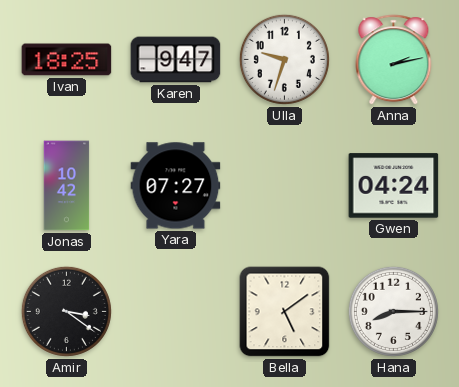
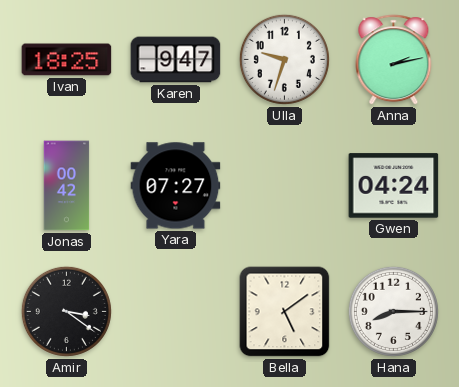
Jonas: 10:42 -> 00:42
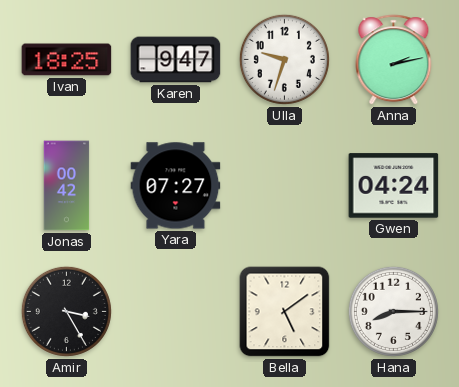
Amir: 3:21 -> 3:25
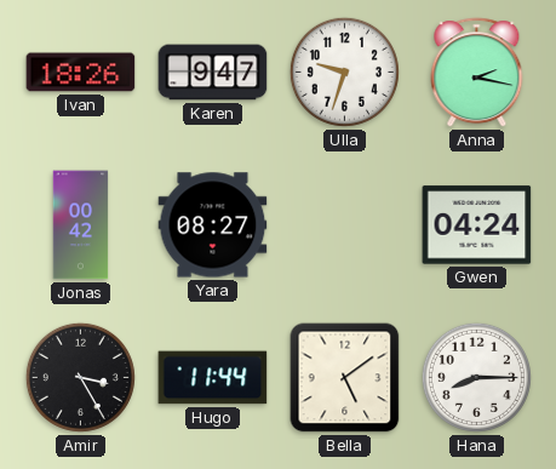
Ivan: 18:25 -> 18:26
Anna: 2:13 -> 2:17
Yara: 07:27 -> 08:27
Hugo: none -> 11:44
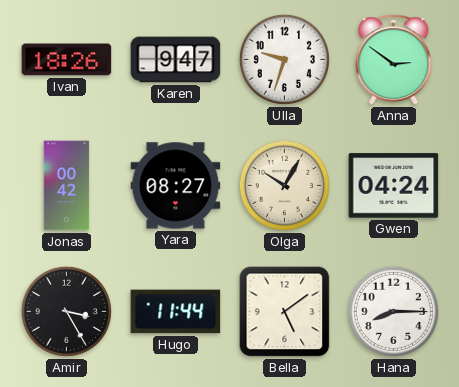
Anna: 2:17 -> 2:51
Olga: none -> 10:05
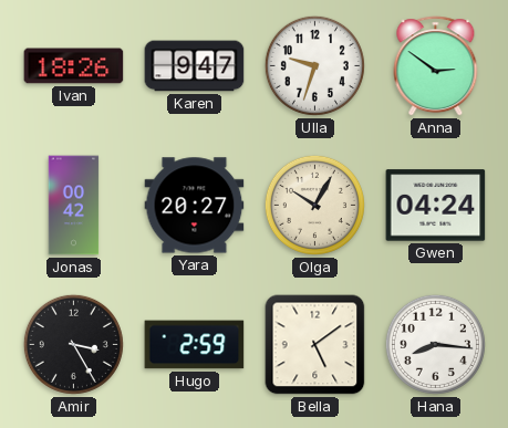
Yara: 08:27 -> 20:27
Hugo: 11:44 -> 2:59
Hana: 8:15 -> 8:16
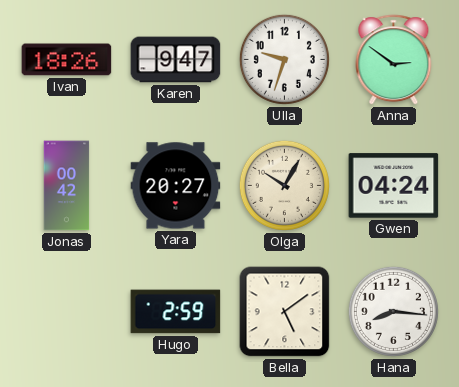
Amir: 3:25 -> none
